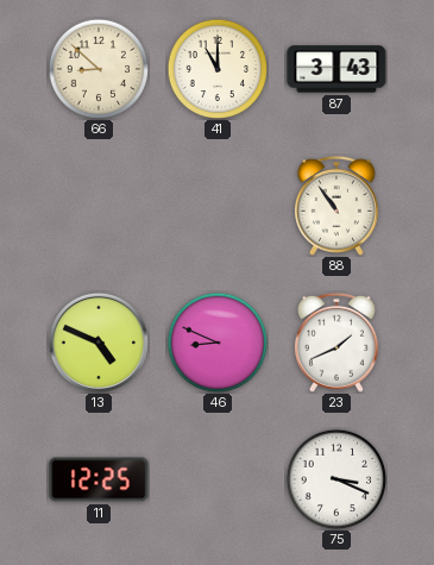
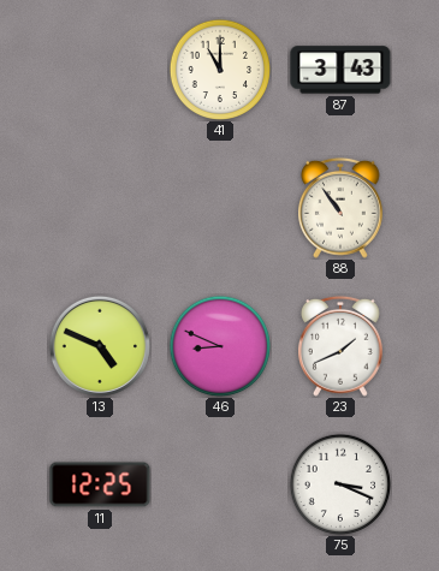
66: 8:52 -> none
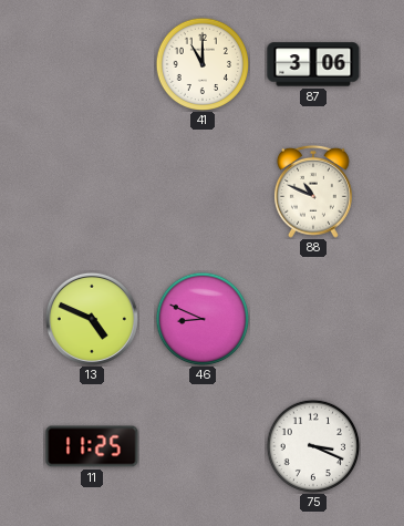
87: 3:43 -> 3:06
88: 10:54 -> 10:49
23: 1:41 -> none
11: 12:25 -> 11:25
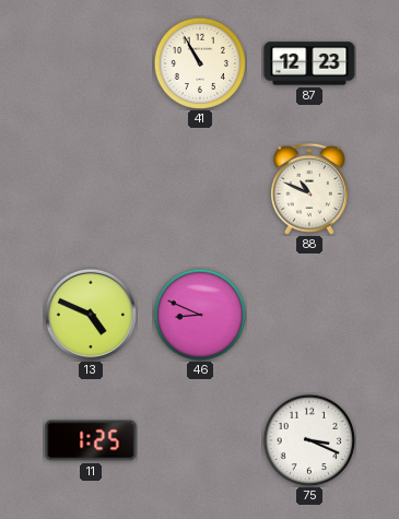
41: 11:00 -> 10:55
87: 3:06 -> 12:23
11: 11:25 -> 1:25
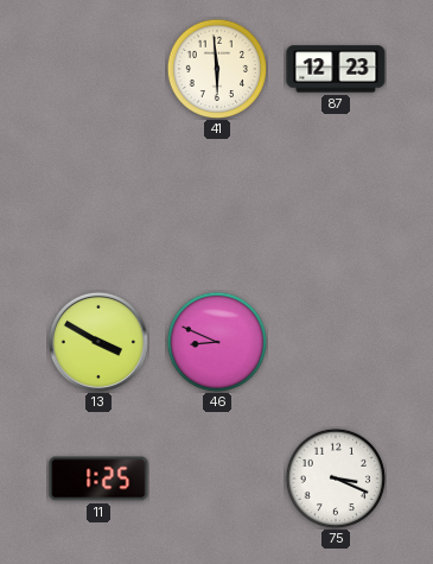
41: 10:55 -> 5:59
88: 10:49 -> none
13: 4:49 -> 3:50
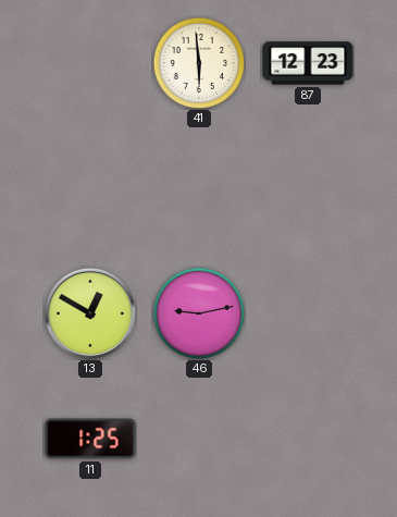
13: 3:50 -> 12:50
46: 8:49 -> 9:13
75: 3:19 -> none
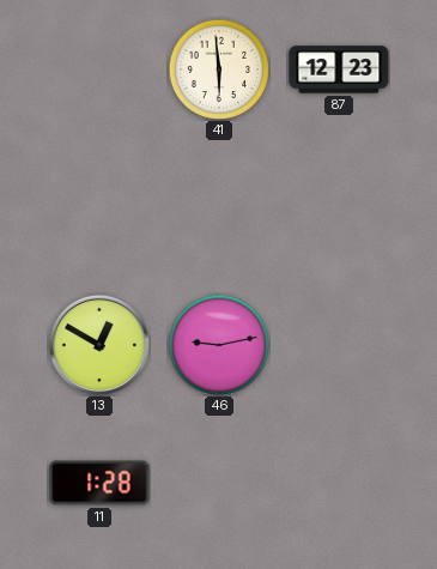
11: 1:25 -> 1:28
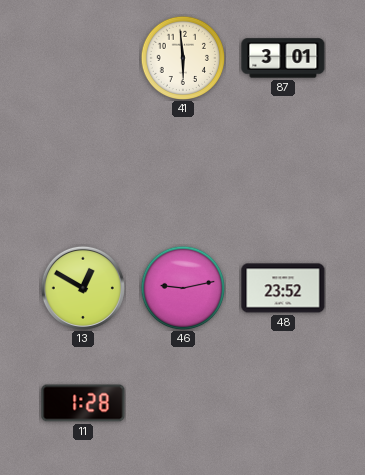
87: 12:23 -> 3:01
48: none -> 23:52
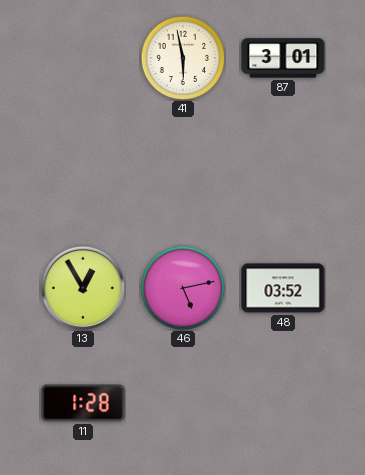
41: 5:59 -> 5:58
13: 12:50 -> 12:55
46: 9:13 -> 5:13
48: 23:52 -> 03:52
